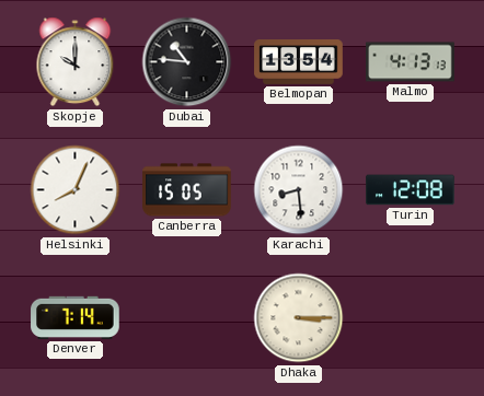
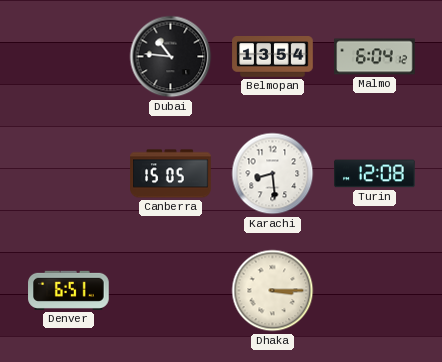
Skopje: 10:00 -> none
Malmo: 4:13 -> 6:04
Helsinki: 8:04 -> none
Denver: 7:14 -> 6:51
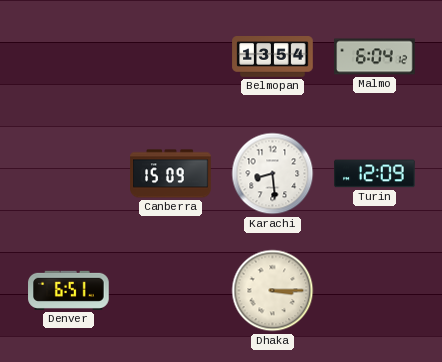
Dubai: 10:46 -> none
Canberra: 15:05 -> 15:09
Turin: 12:08 -> 12:09
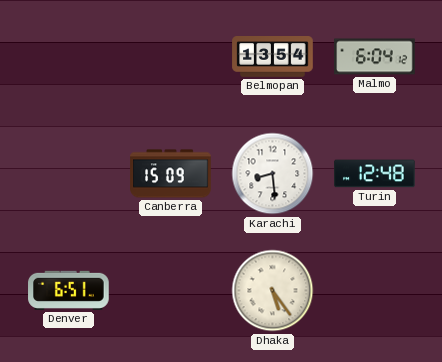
Turin: 12:09 -> 12:48
Dhaka: 3:15 -> 5:24
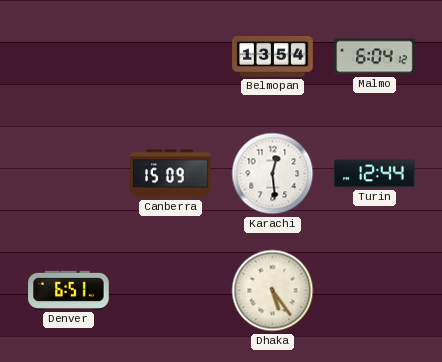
Karachi: 8:29 -> 12:29
Turin: 12:48 -> 12:44
